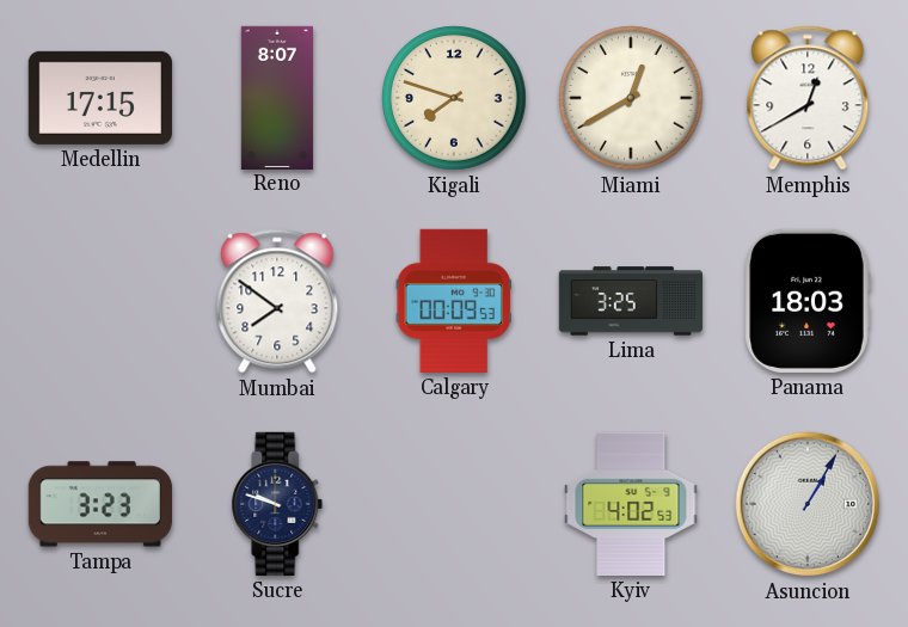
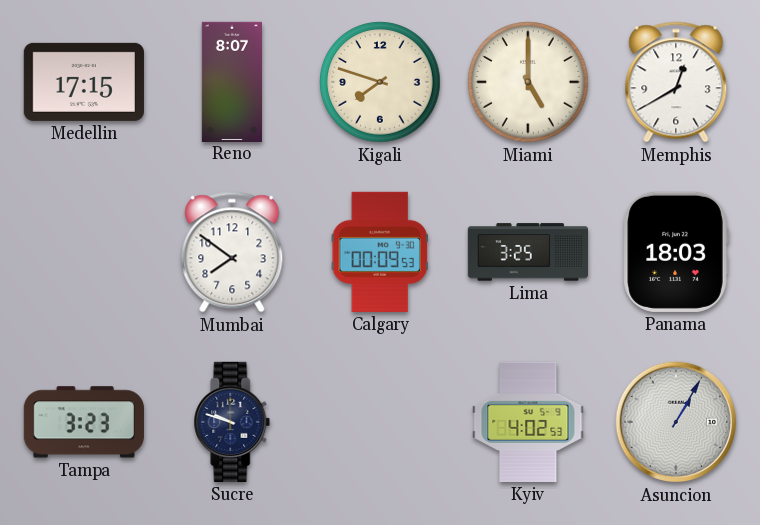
Miami: 12:40 -> 5:00
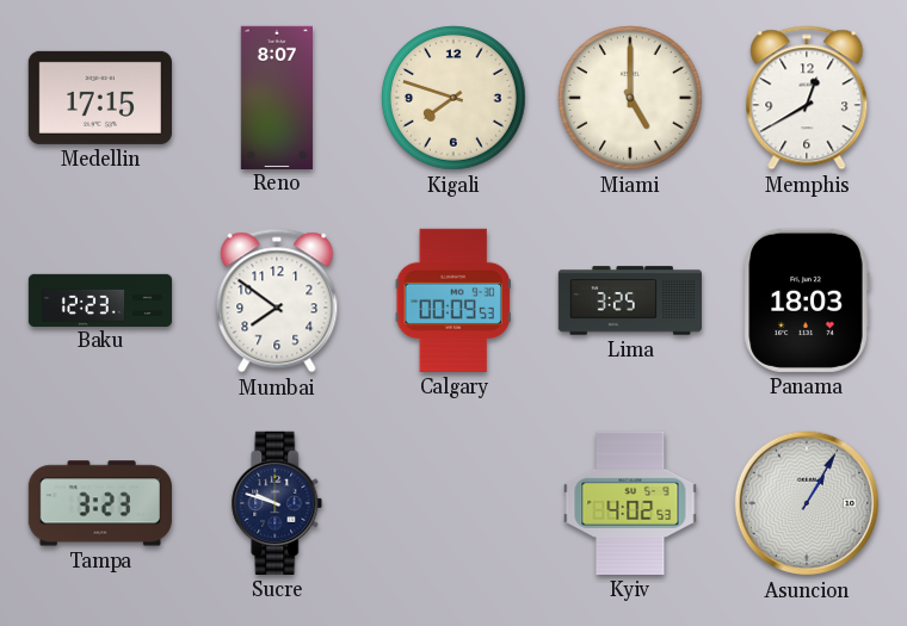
Baku: none -> 12:23
